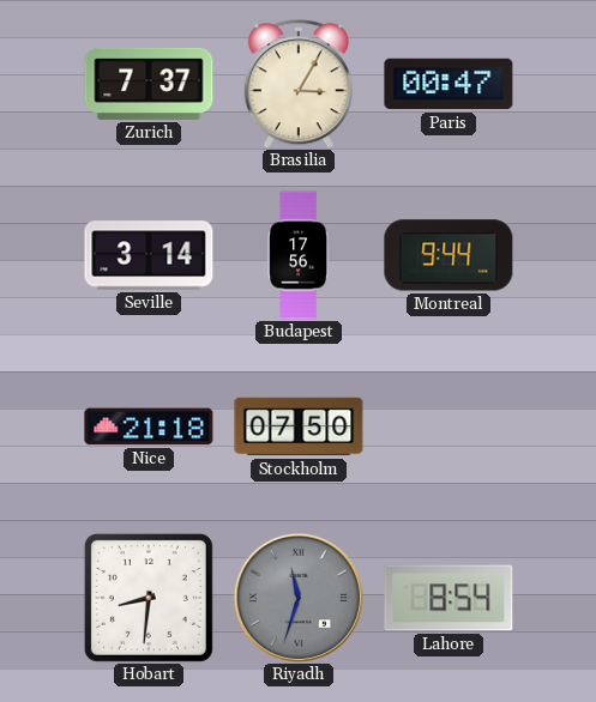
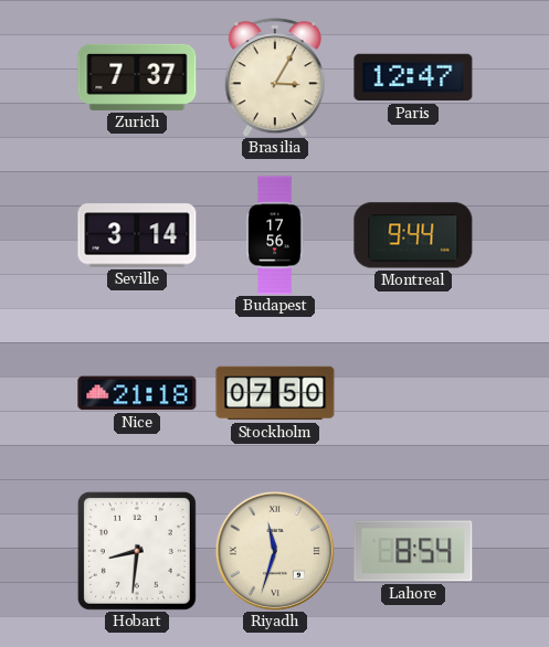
Paris: 00:47 -> 12:47
Riyadh dial: grey -> cream
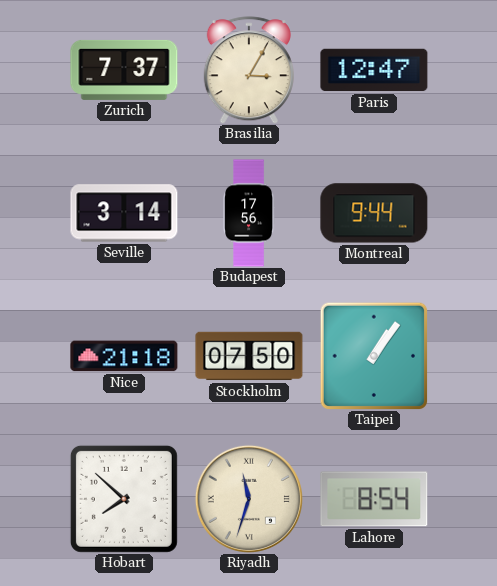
Taipei: none -> 1:06
Hobart: 8:31 -> 7:52
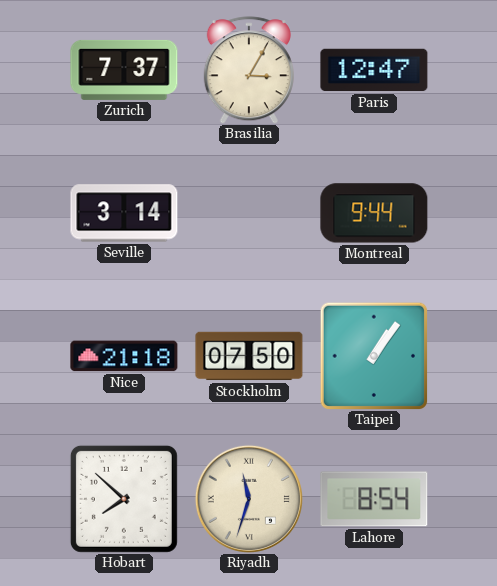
Budapest: 17:56 -> none
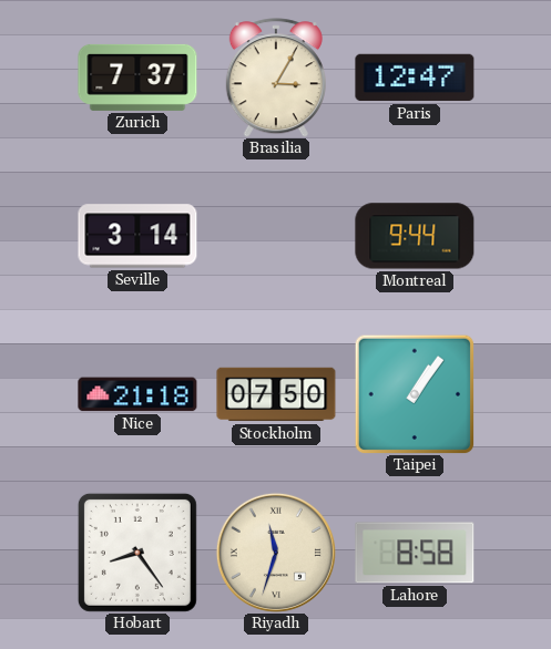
Hobart: 7:52 -> 8:24
Lahore: 8:54 -> 8:58
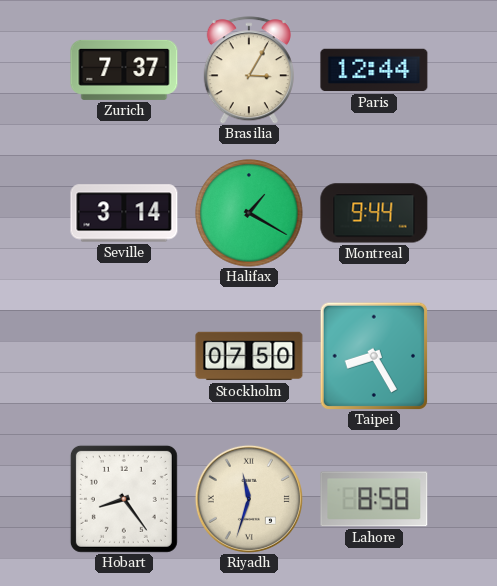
Paris: 12:47 -> 12:44
Halifax: none -> 1:20
Nice: 21:18 -> none
Taipei: 1:06 -> 8:25
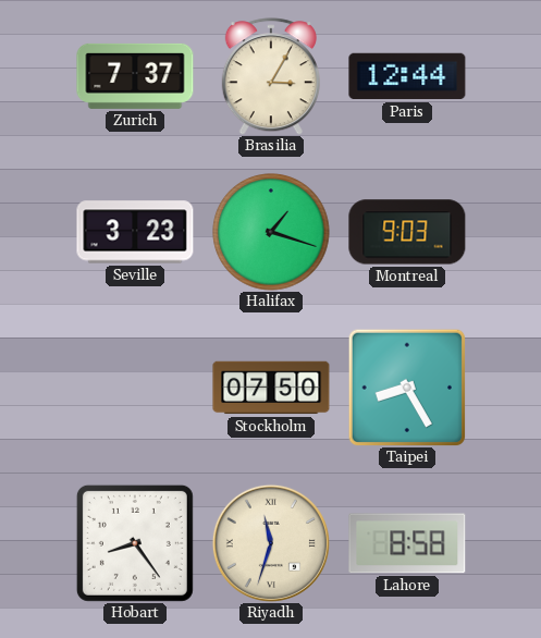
Seville: 3:14 -> 3:23
Halifax: 1:20 -> 1:18
Montreal: 9:44 -> 9:03
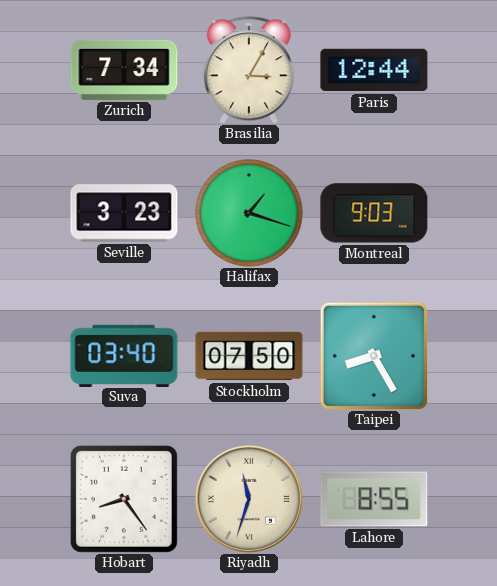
Zurich: 7:37 -> 7:34
Suva: none -> 03:40
Lahore: 8:58 -> 8:55
